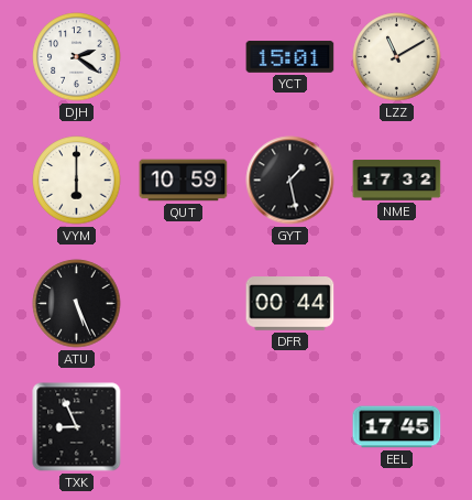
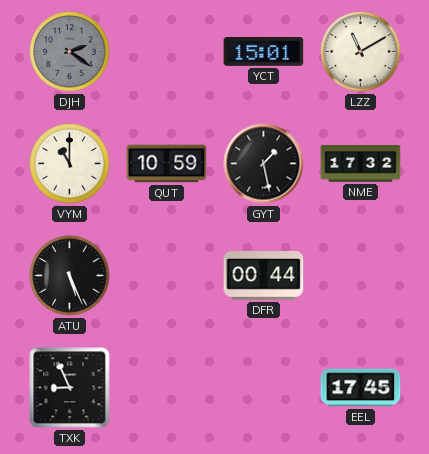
DJH dial: white -> grey
VYM: 6:00 -> 11:00
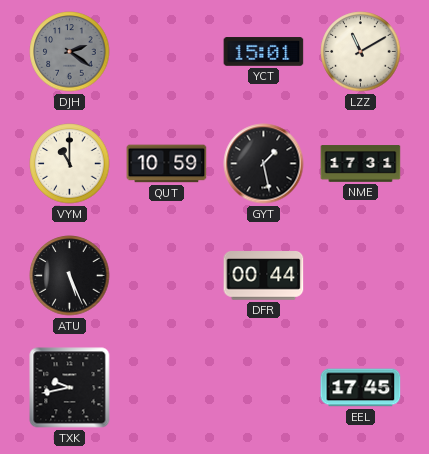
NME: 17:32 -> 17:31
TXK: 8:56 -> 9:43
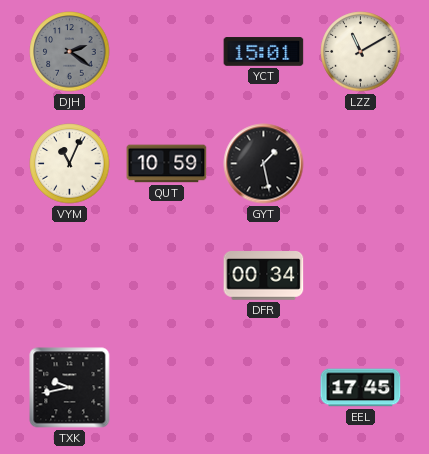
VYM: 11:00 -> 11:04
NME: 17:31 -> none
ATU: 5:26 -> none
DFR: 00:44 -> 00:34
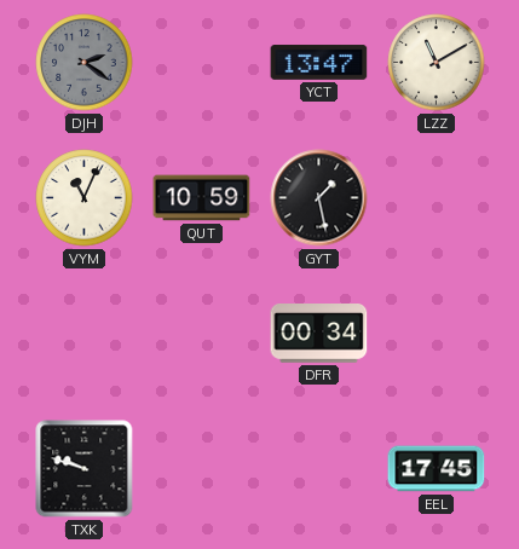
YCT: 15:01 -> 13:47
TXK: 9:43 -> 9:48
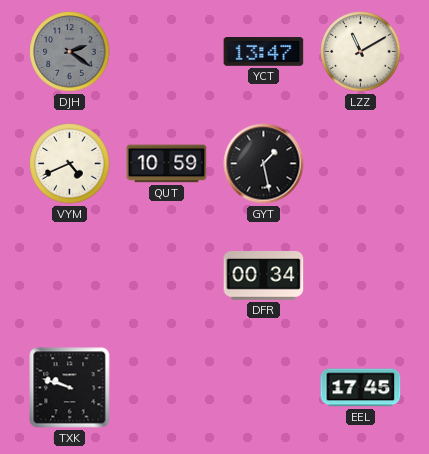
VYM: 11:04 -> 4:41
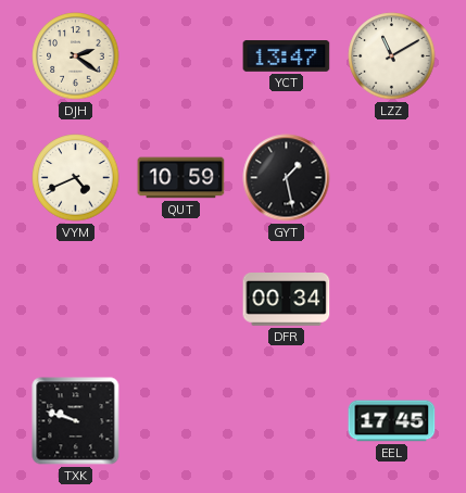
DJH dial: grey -> cream
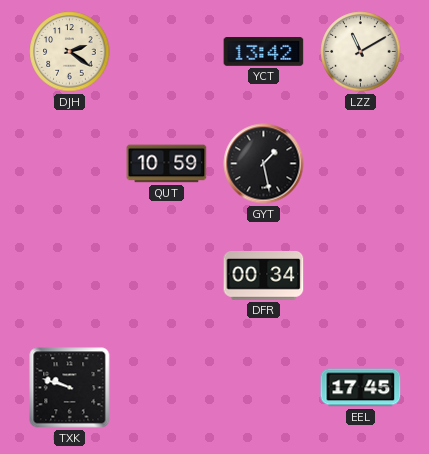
YCT: 13:47 -> 13:42
VYM: 4:41 -> none
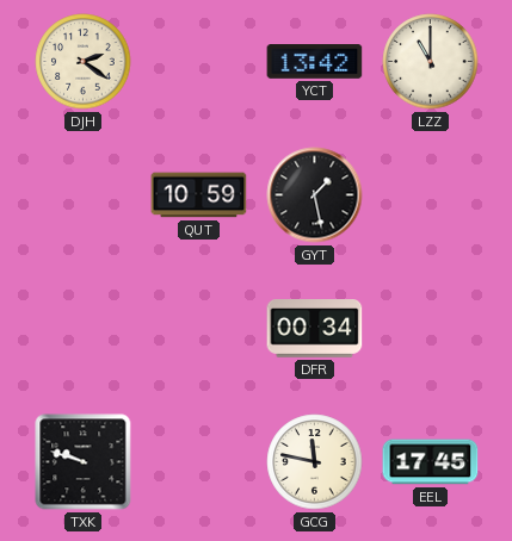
LZZ: 11:10 -> 11:00
GCG: none -> 11:47
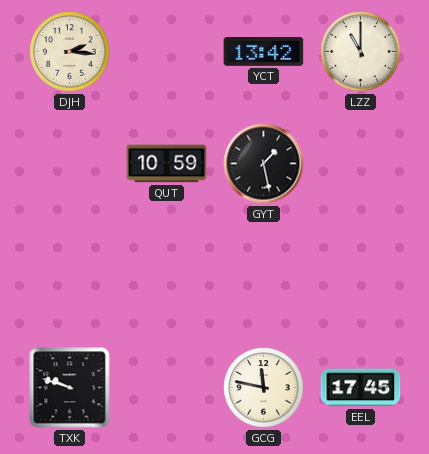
DJH: 2:21 -> 2:16
DFR: 00:34 -> none
